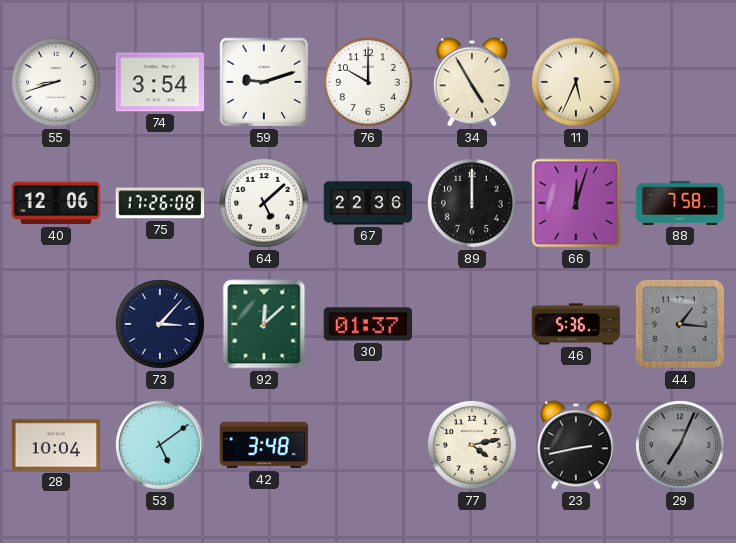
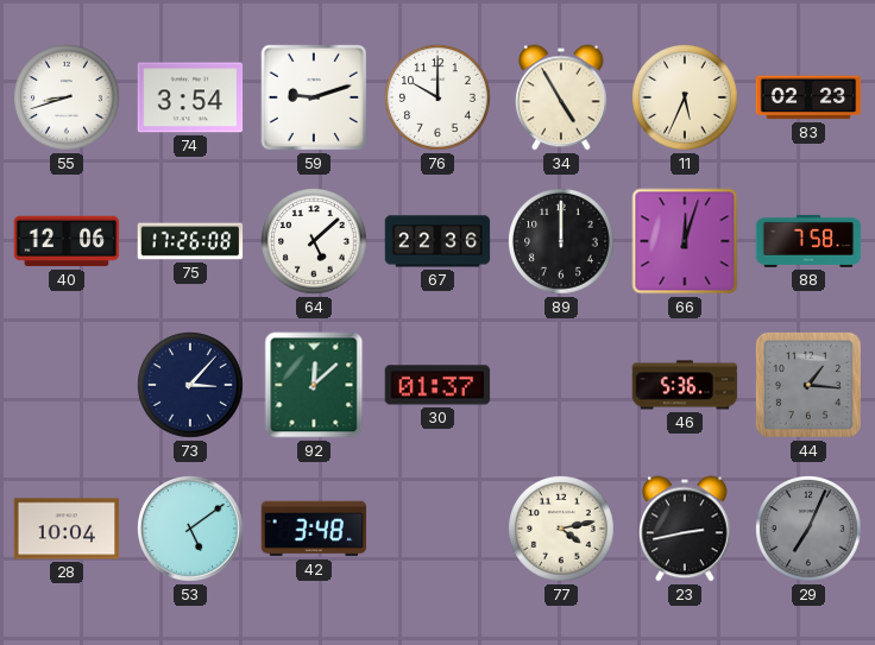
83: none -> 02:23
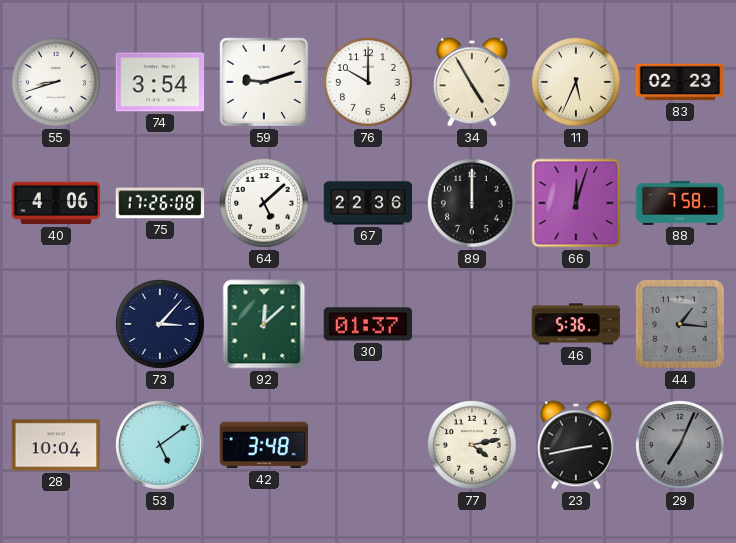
40: 12:06 -> 4:06
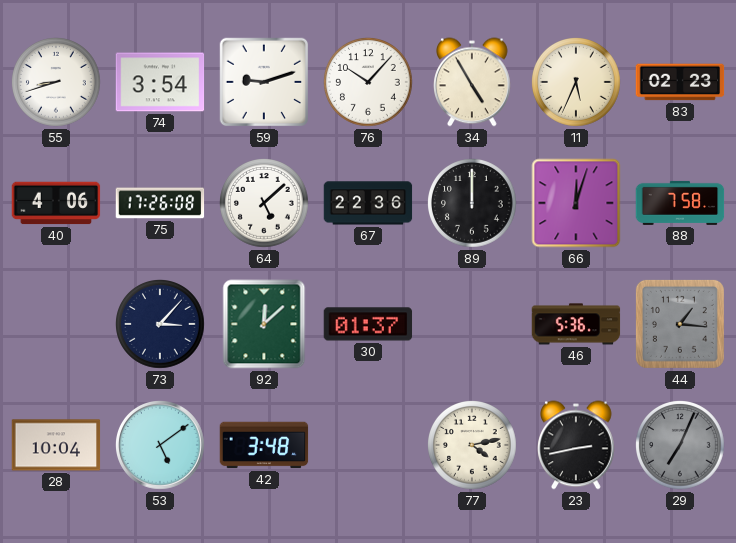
76: 10:00 -> 10:07
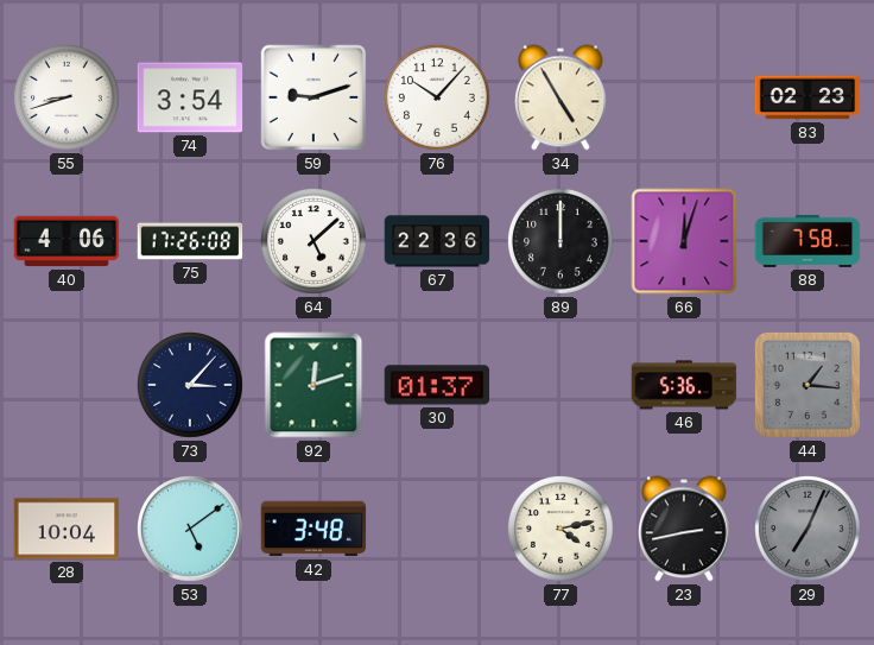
11: 5:34 -> none
92: 12:08 -> 12:12
